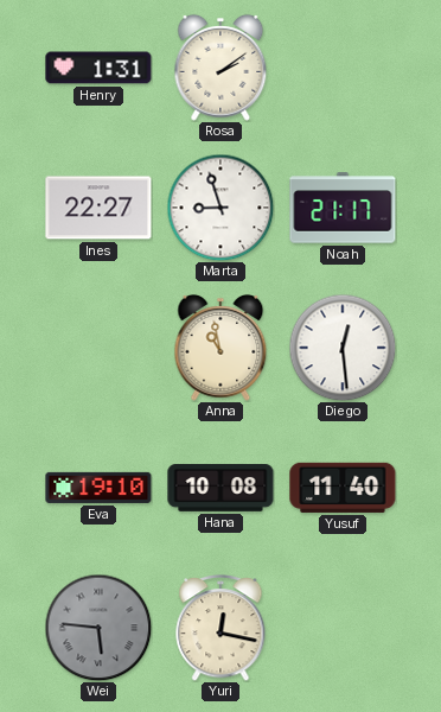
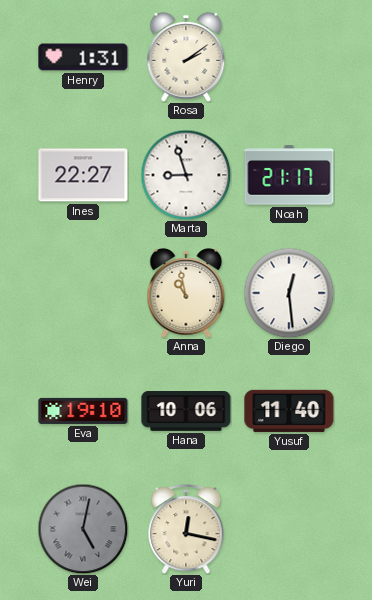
Hana: 10:08 -> 10:06
Wei: 5:46 -> 5:02
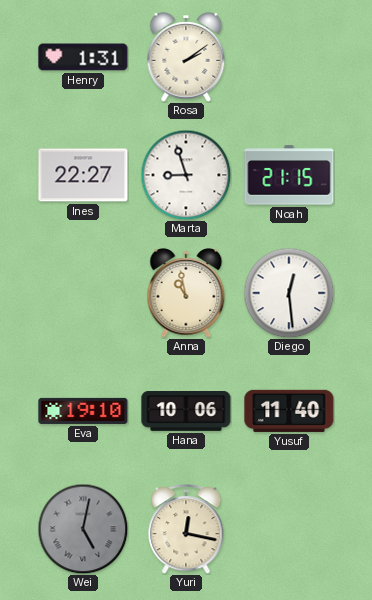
Noah: 21:17 -> 21:15
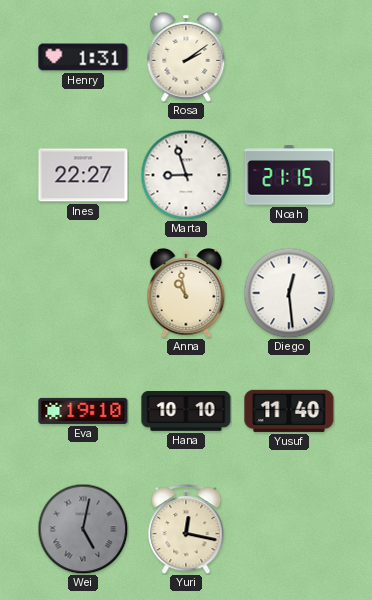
Hana: 10:06 -> 10:10
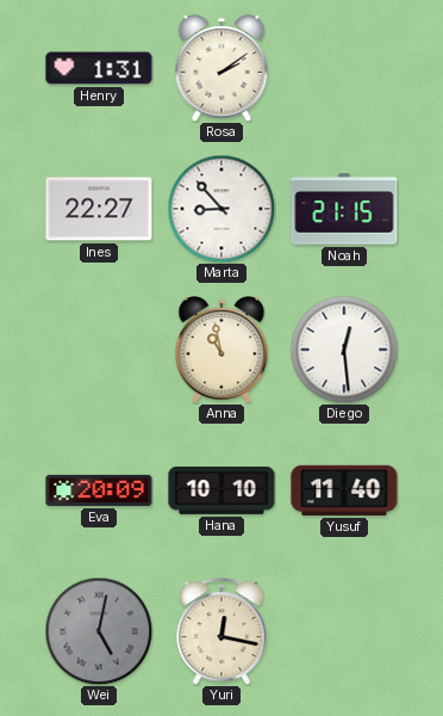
Marta: 8:57 -> 8:53
Eva: 19:10 -> 20:09
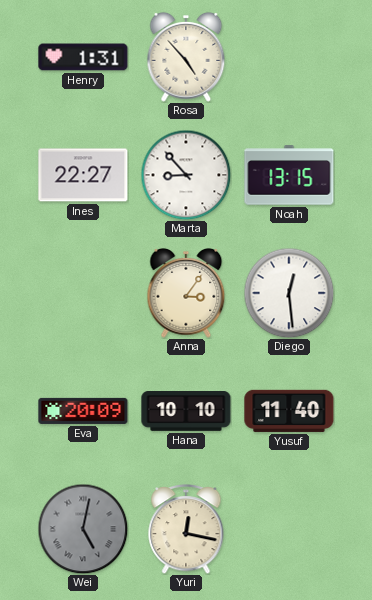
Rosa: 2:09 -> 4:53
Noah: 21:15 -> 13:15
Anna: 10:58 -> 3:06
